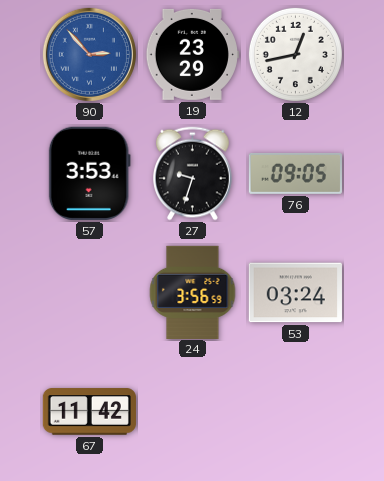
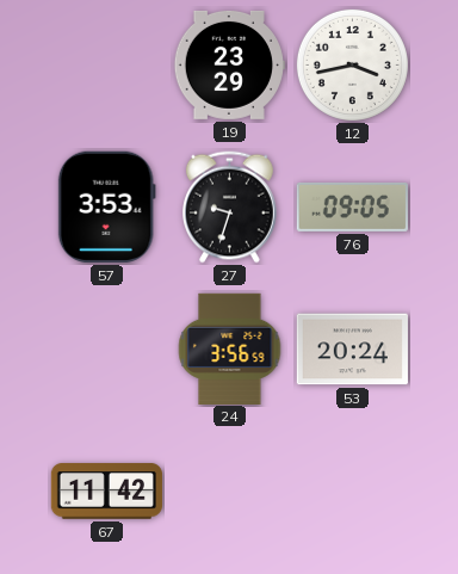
90: 2:53 -> none
12: 12:43 -> 3:43
53: 03:24 -> 20:24
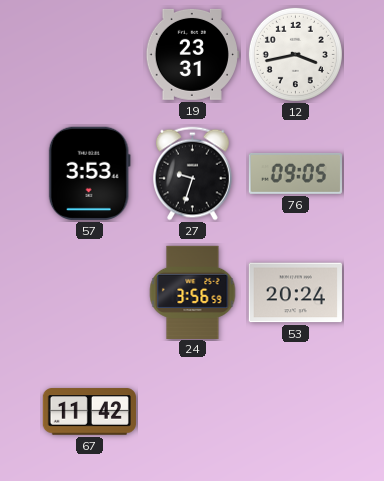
19: 23:29 -> 23:31
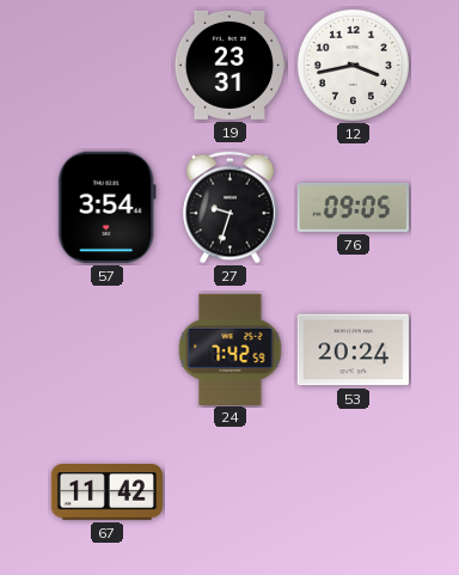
57: 3:53 -> 3:54
24: 3:56 -> 7:42
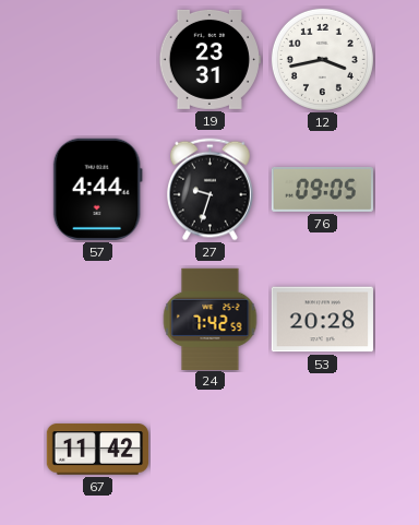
57: 3:54 -> 4:44
53: 20:24 -> 20:28
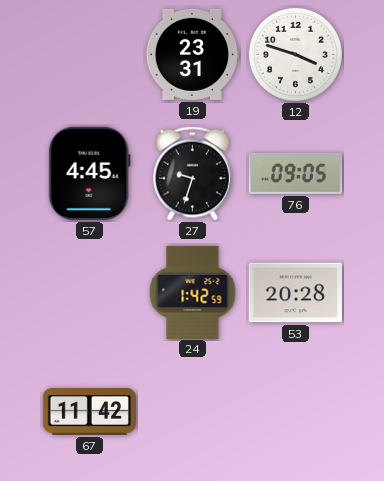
12: 3:43 -> 3:48
57: 4:44 -> 4:45
24: 7:42 -> 1:42
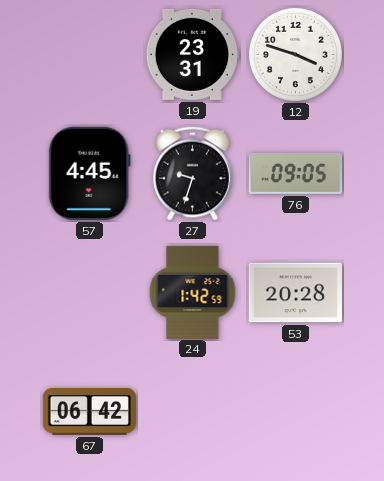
67: 11:42 -> 06:42
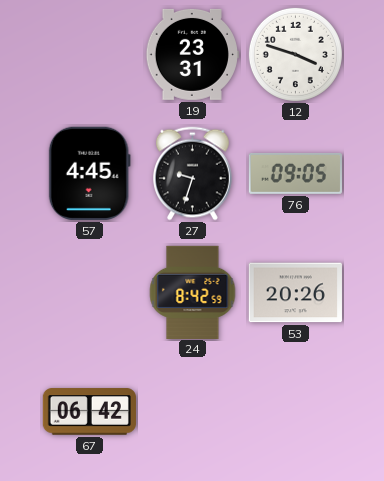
24: 1:42 -> 8:42
53: 20:28 -> 20:26
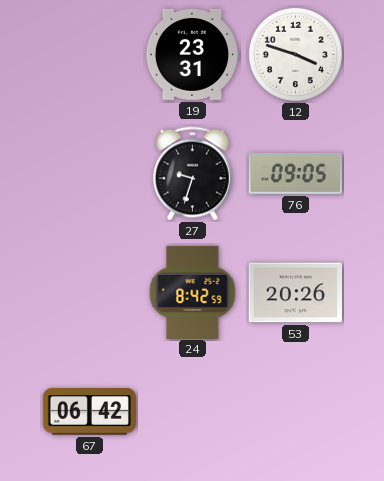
57: 4:45 -> none
